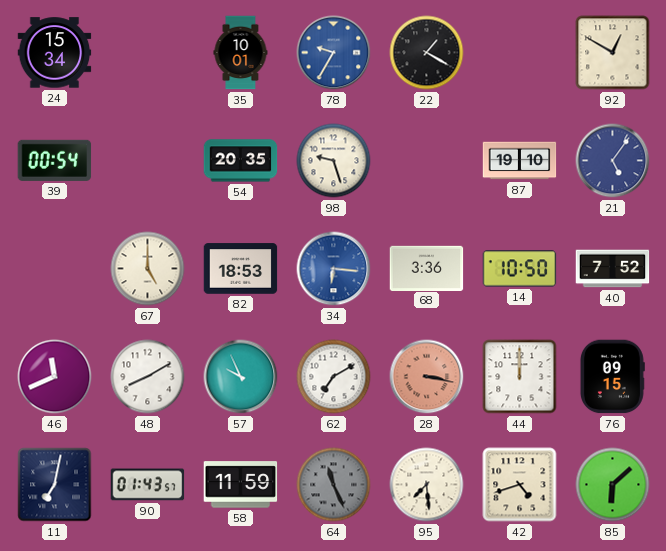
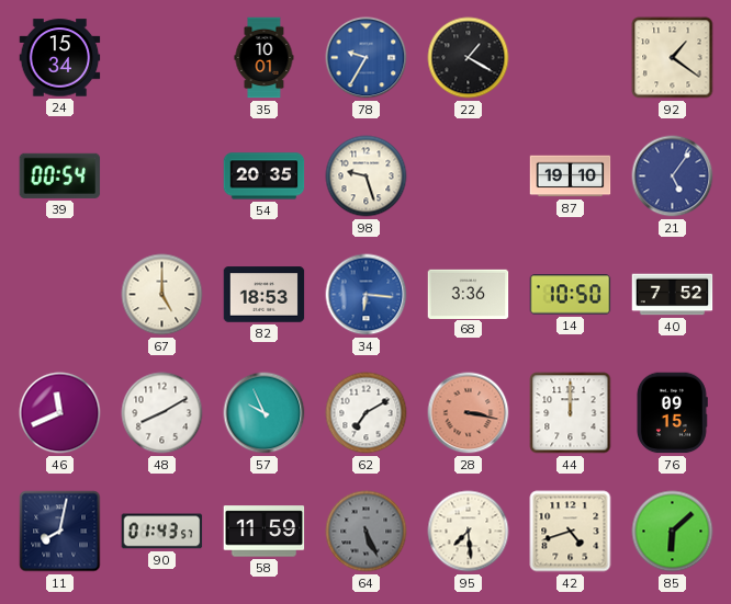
92: 12:50 -> 1:21
11: 7:02 -> 8:02
64: 11:26 -> 5:26
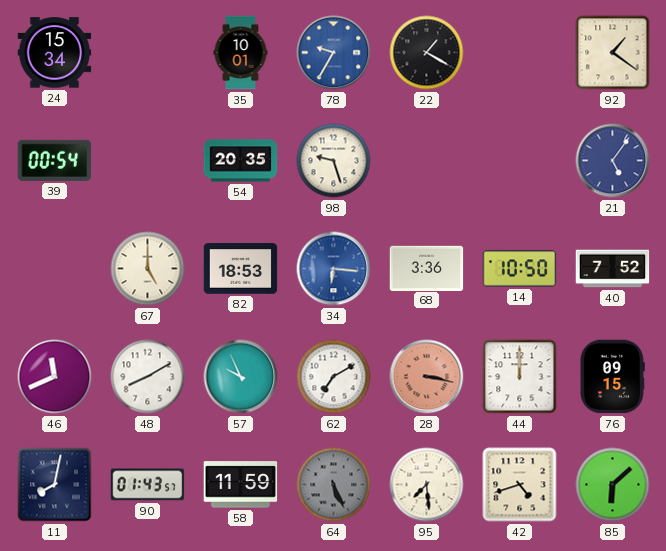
87: 19:10 -> none
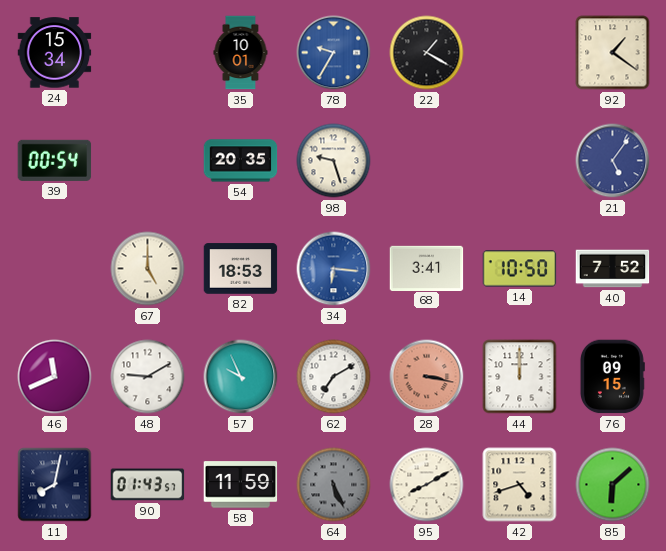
68: 3:36 -> 3:41
48: 8:10 -> 9:10
95: 7:29 -> 8:10
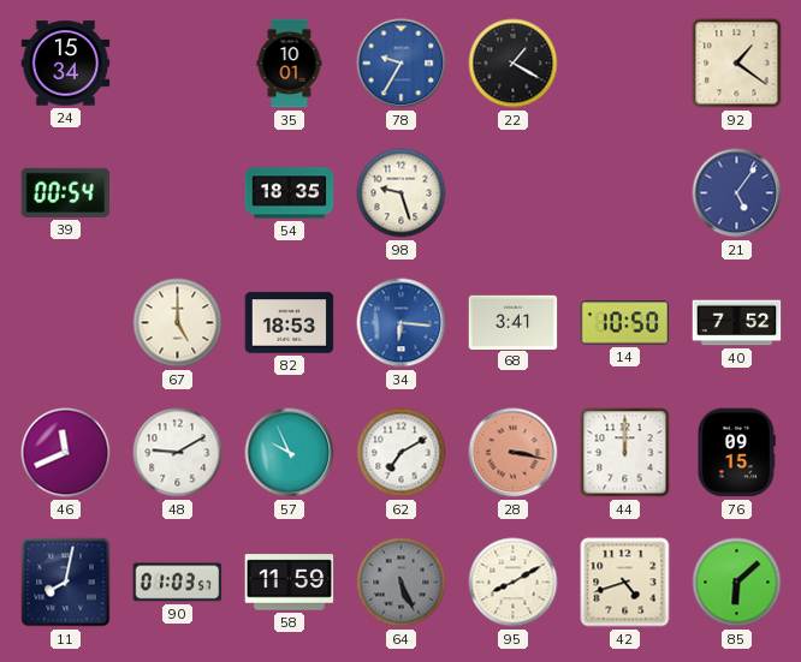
54: 20:35 -> 18:35
90: 01:43 -> 01:03
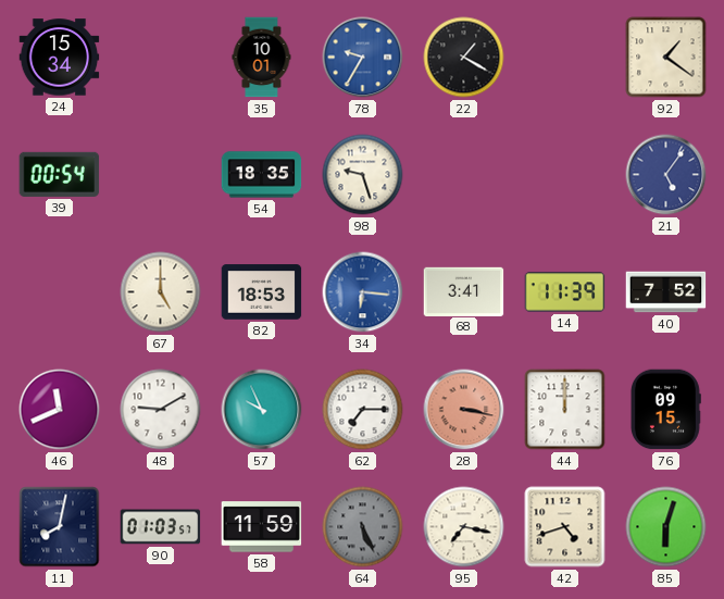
14: 10:50 -> 11:39
62: 7:10 -> 7:15
95: 8:10 -> 7:17
85: 6:08 -> 6:03
